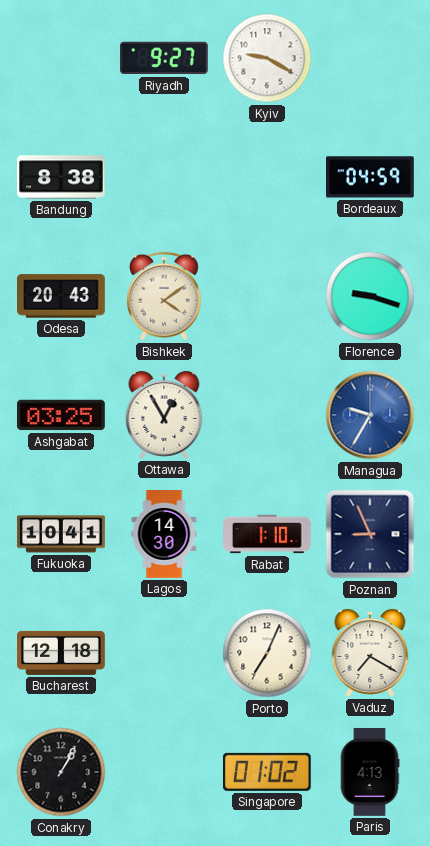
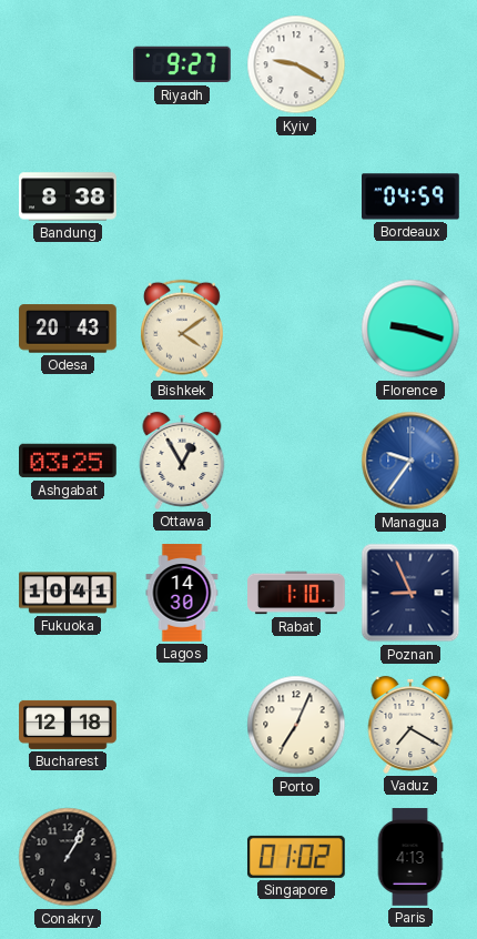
Managua: 9:35 -> 9:36
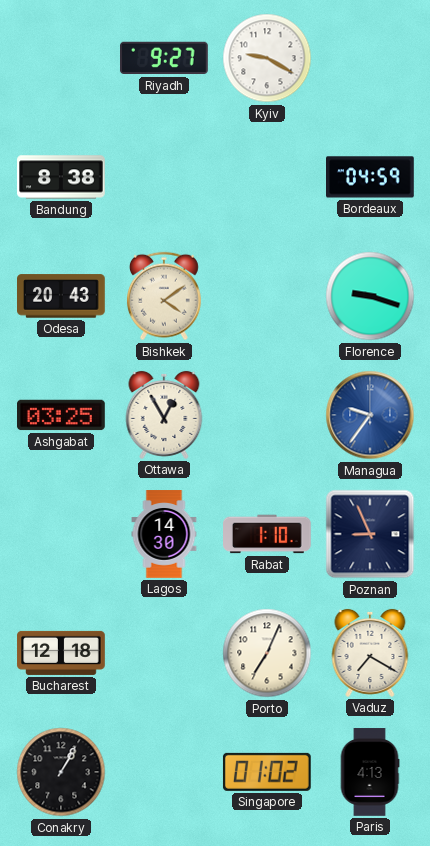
Fukuoka: 10:41 -> none
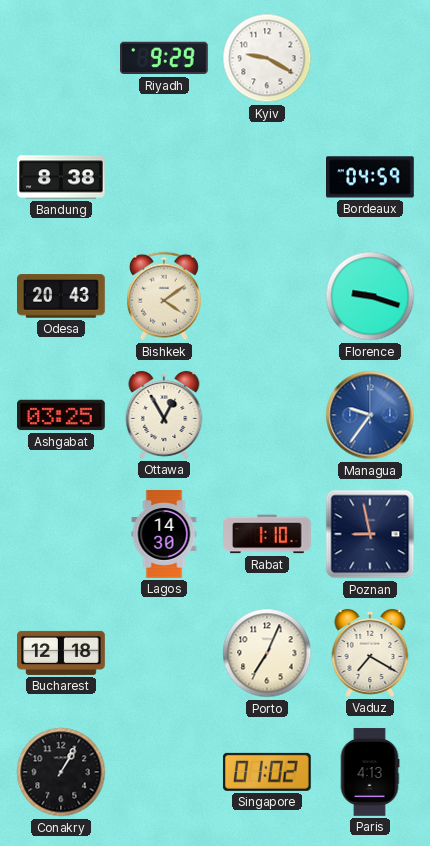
Riyadh: 9:27 -> 9:29
Poznan: 8:56 -> 8:58
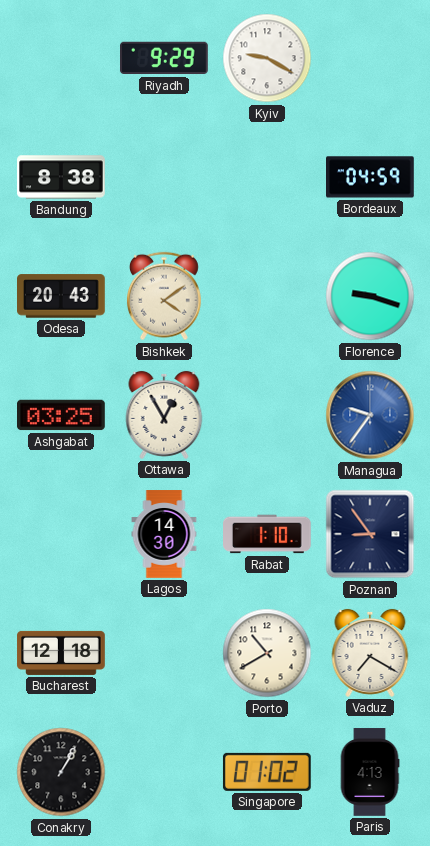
Poznan: 8:58 -> 8:54
Porto: 7:04 -> 10:40
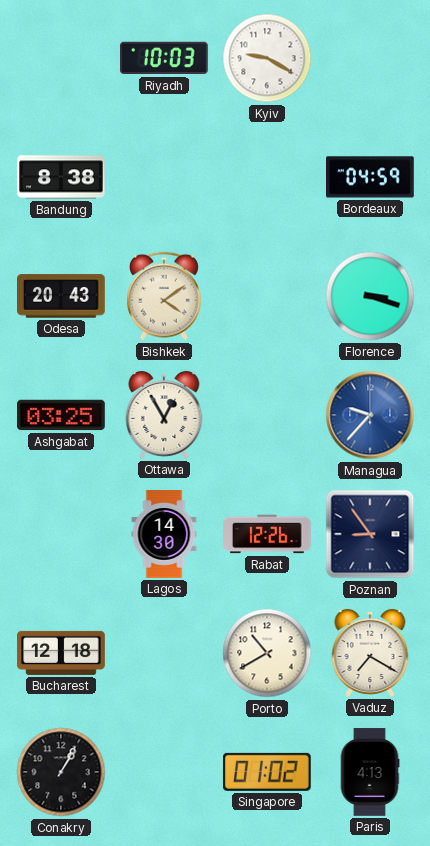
Riyadh: 9:29 -> 10:03
Florence: 9:18 -> 3:18
Managua: 9:36 -> 9:37
Rabat: 1:10 -> 12:26
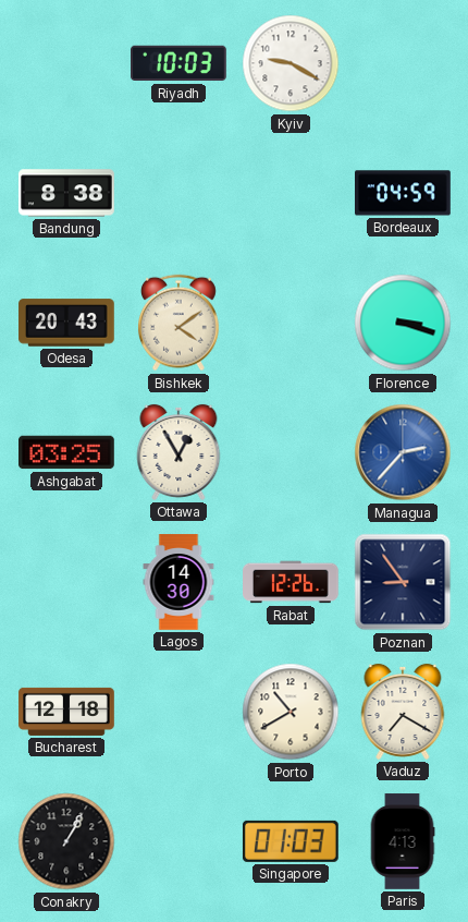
Managua: 9:37 -> 2:37
Singapore: 01:02 -> 01:03
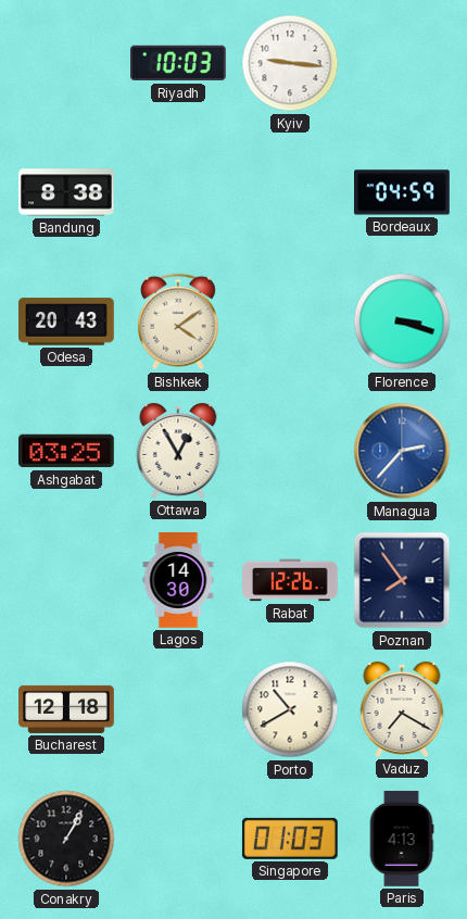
Kyiv: 9:20 -> 9:16
Poznan: 8:54 -> 7:54
